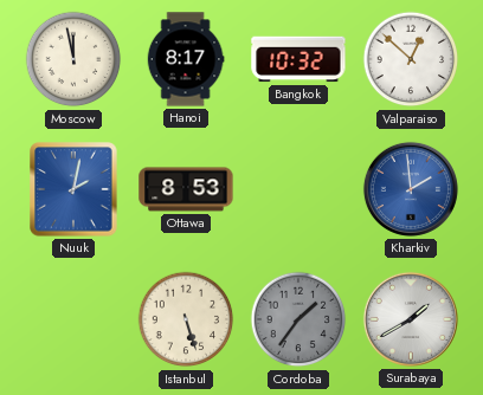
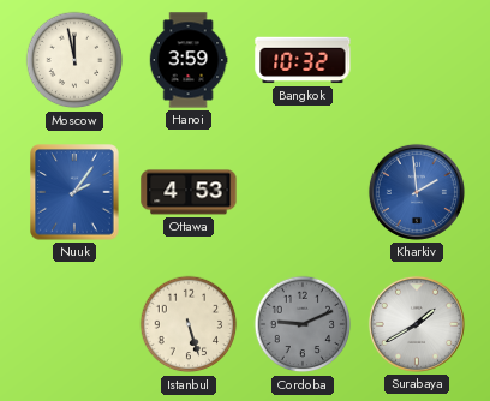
Hanoi: 8:17 -> 3:59
Valparaiso: 12:52 -> none
Nuuk: 2:02 -> 2:06
Ottawa: 8:53 -> 4:53
Cordoba: 1:36 -> 9:11
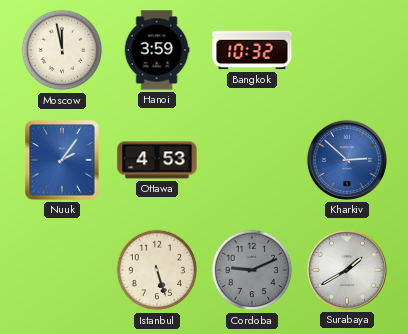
Kharkiv: 1:59 -> 2:52
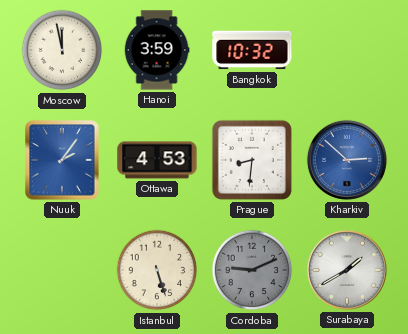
Prague: none -> 8:31
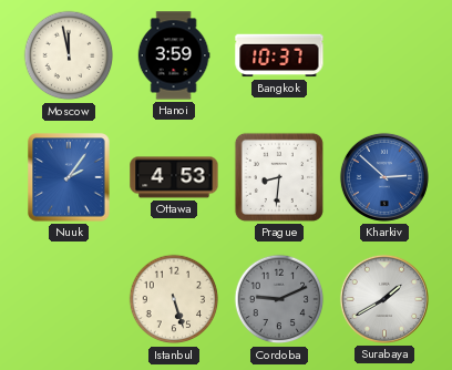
Bangkok: 10:32 -> 10:37
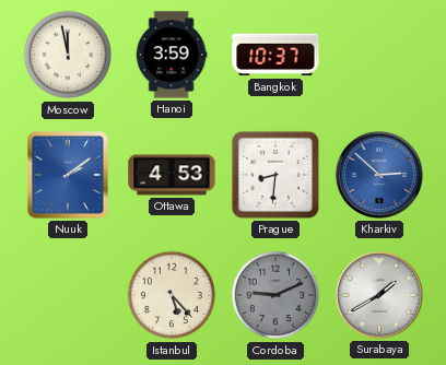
Nuuk: 2:06 -> 2:09
Istanbul: 5:27 -> 5:23
